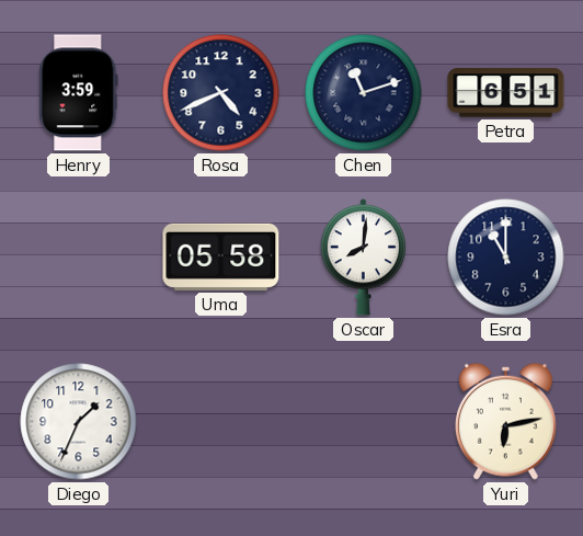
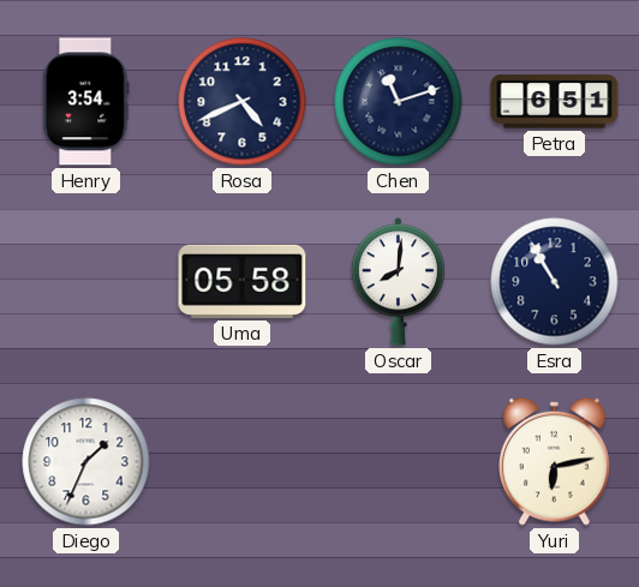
Henry: 3:59 -> 3:54
Esra: 11:00 -> 10:55
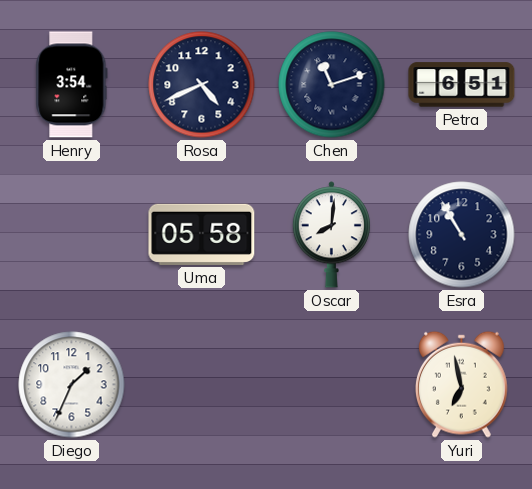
Yuri: 6:13 -> 6:58
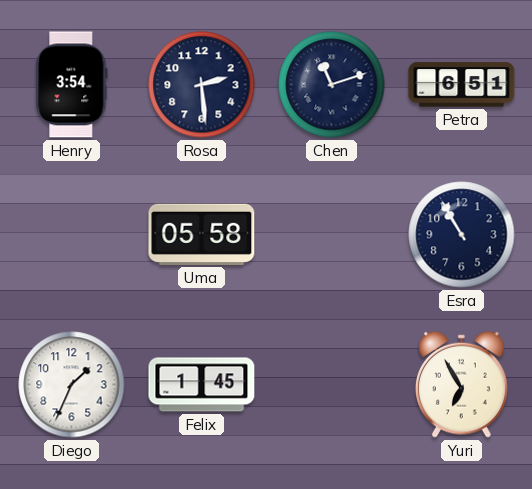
Rosa: 4:41 -> 2:29
Oscar: 8:01 -> none
Felix: none -> 1:45
Yuri: 6:58 -> 6:55
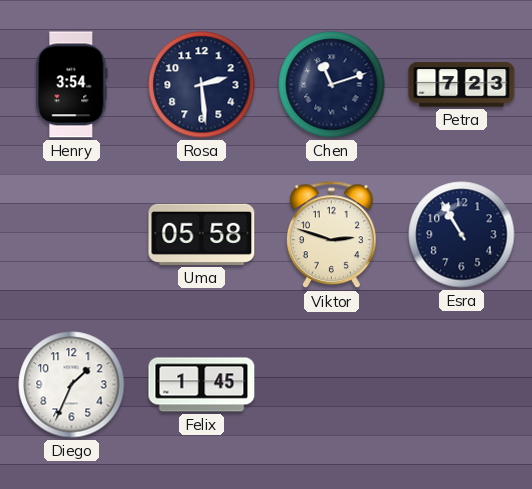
Petra: 6:51 -> 7:23
Viktor: none -> 2:48
Yuri: 6:55 -> none
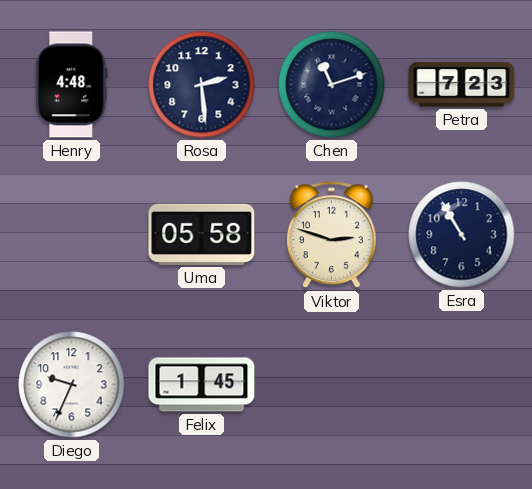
Henry: 3:54 -> 4:48
Diego: 1:34 -> 9:34
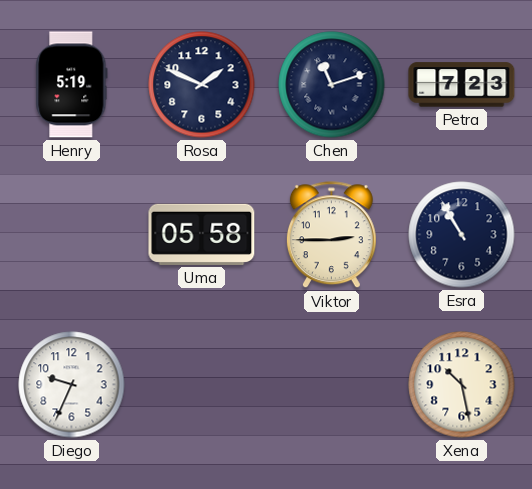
Henry: 4:48 -> 5:19
Rosa: 2:29 -> 1:49
Viktor: 2:48 -> 2:45
Felix: 1:45 -> none
Xena: none -> 10:28
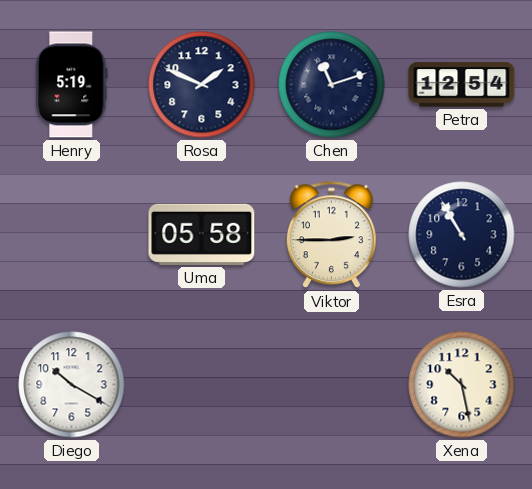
Petra: 7:23 -> 12:54
Diego: 9:34 -> 10:20
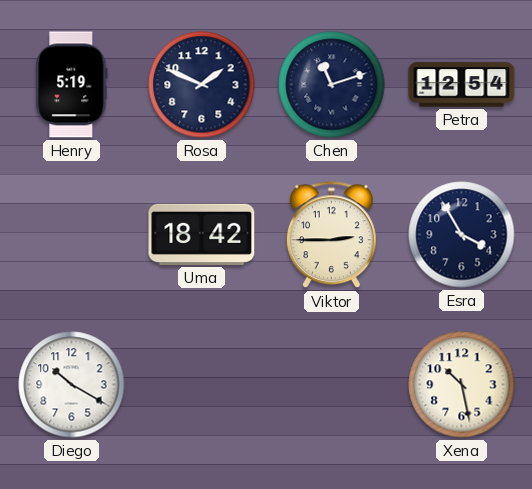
Uma: 05:58 -> 18:42
Esra: 10:55 -> 3:55
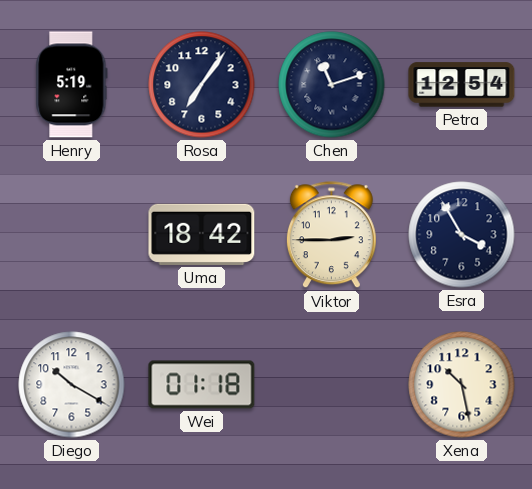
Rosa: 1:49 -> 7:06
Wei: none -> 01:18
